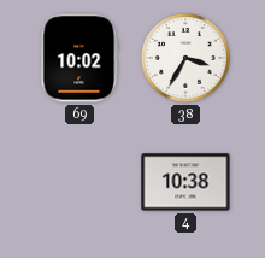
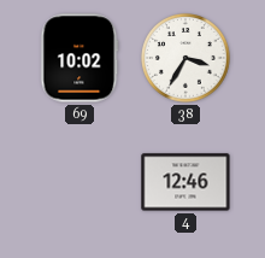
4: 10:38 -> 12:46
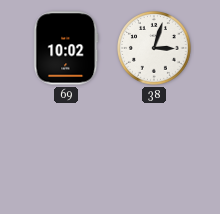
38: 3:35 -> 3:03
4: 12:46 -> none
